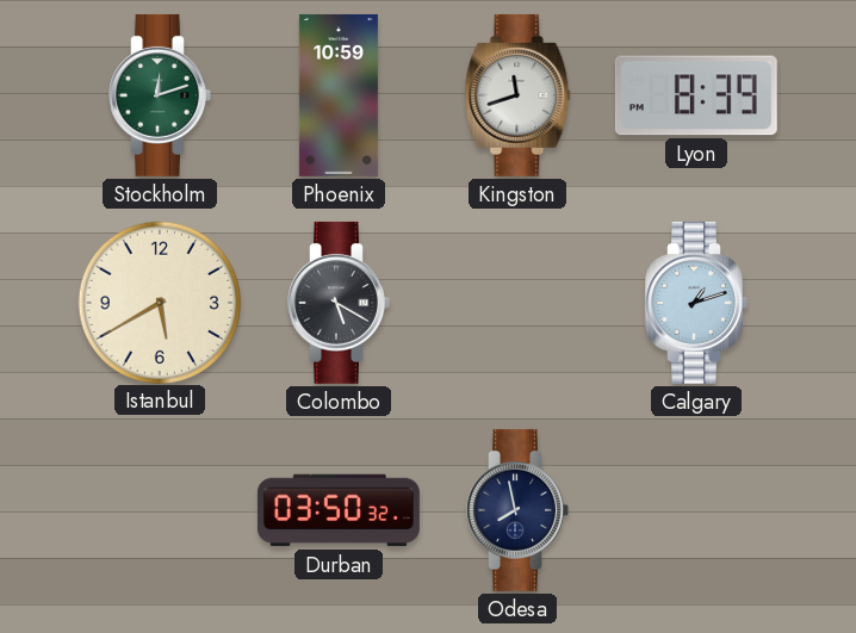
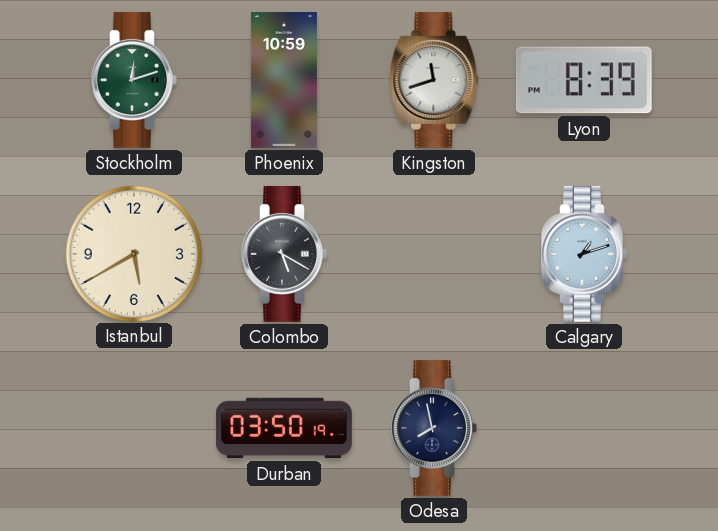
Durban: 03:50:32 -> 03:50:19
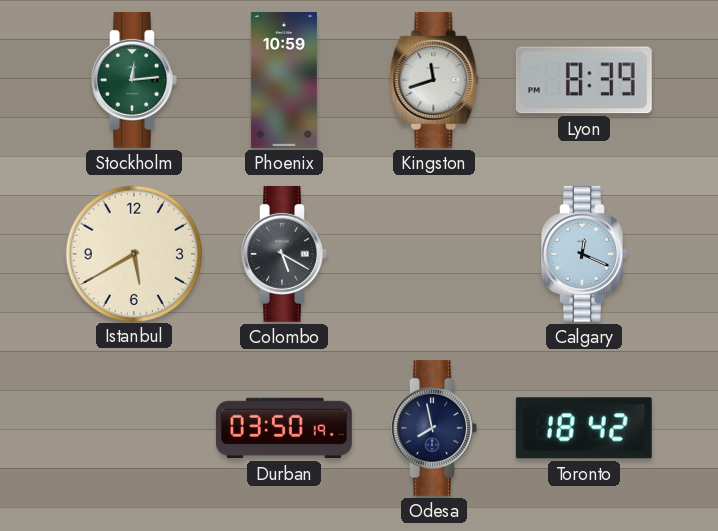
Stockholm: 12:12 -> 12:14
Calgary: 1:12 -> 12:19
Toronto: none -> 18:42
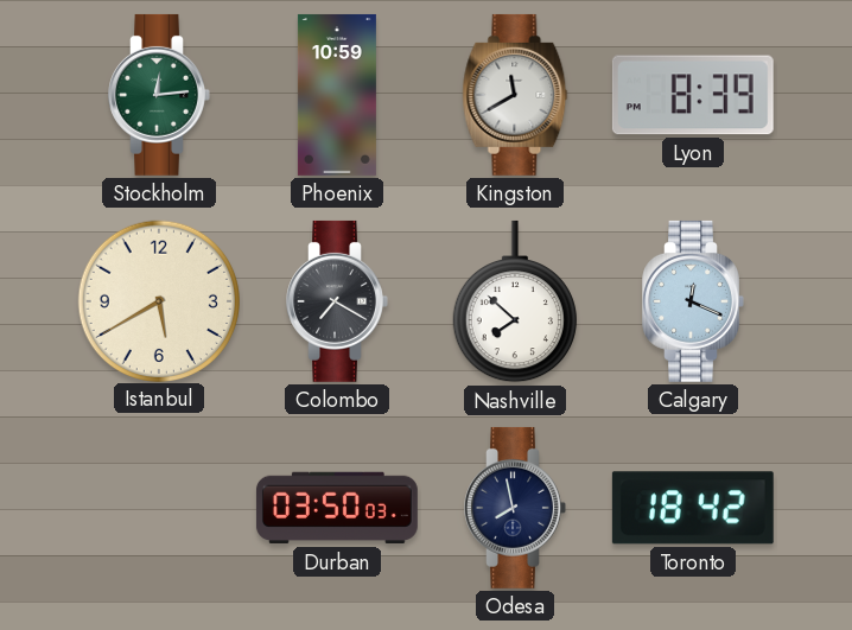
Kingston: 11:42 -> 11:40
Colombo: 5:20 -> 7:20
Nashville: none -> 7:52
Durban: 03:50:19 -> 03:50:03
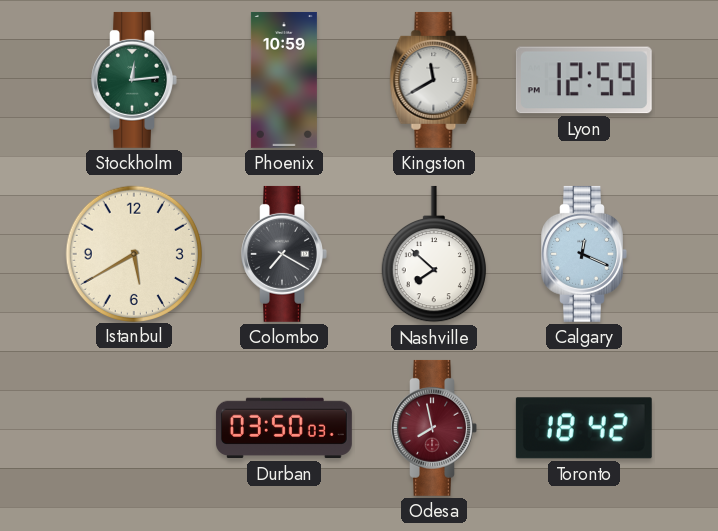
Lyon: 8:39 -> 12:59
Odesa dial: navy -> burgundy
